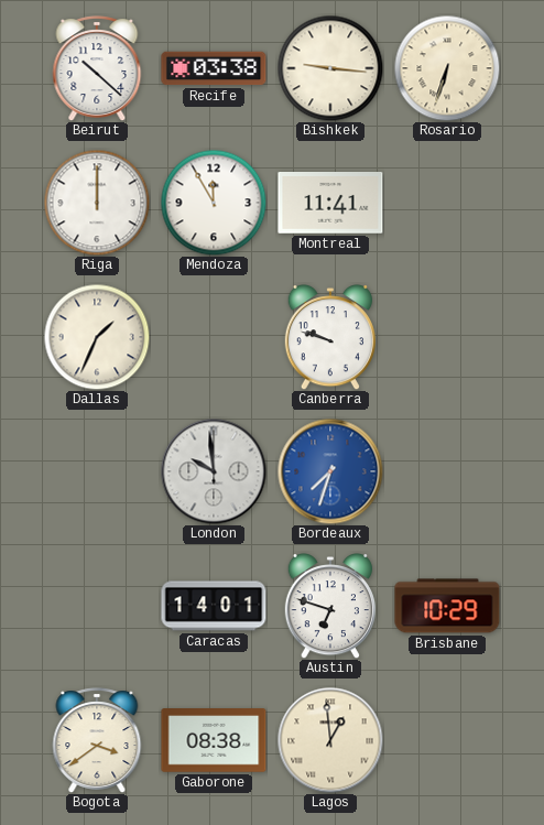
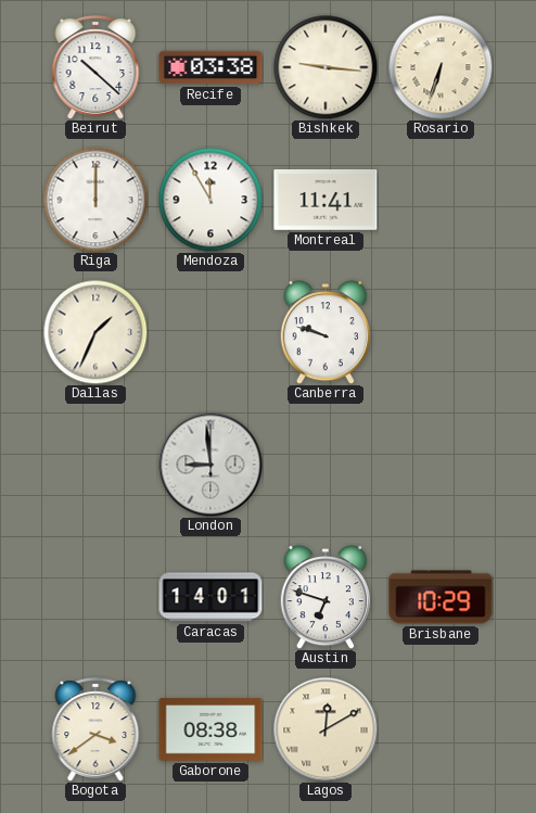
London: 9:59 -> 8:59
Bordeaux: 7:33 -> none
Lagos: 12:59 -> 12:10
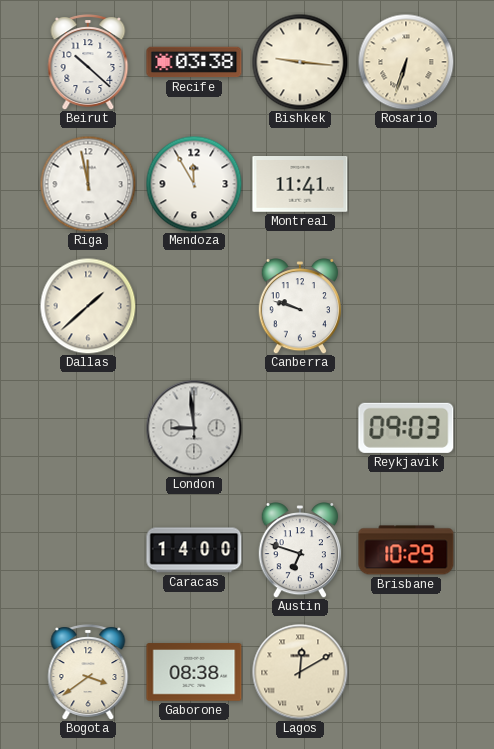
Riga: 12:00 -> 11:58
Dallas: 1:34 -> 1:38
Reykjavik: none -> 09:03
Caracas: 14:01 -> 14:00
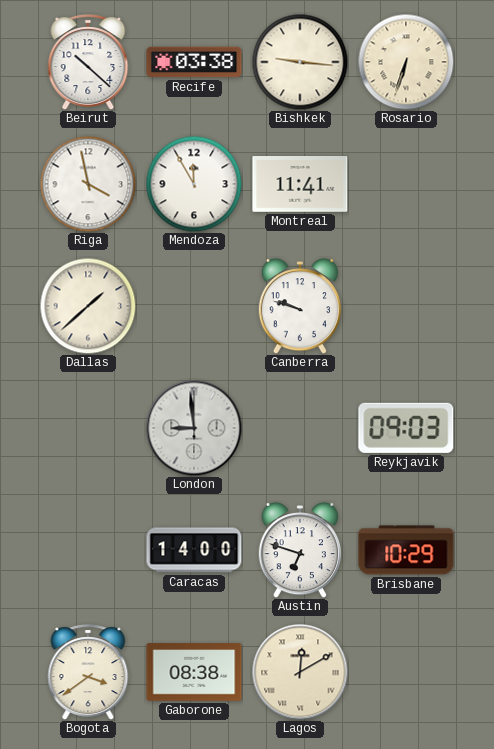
Riga: 11:58 -> 3:58
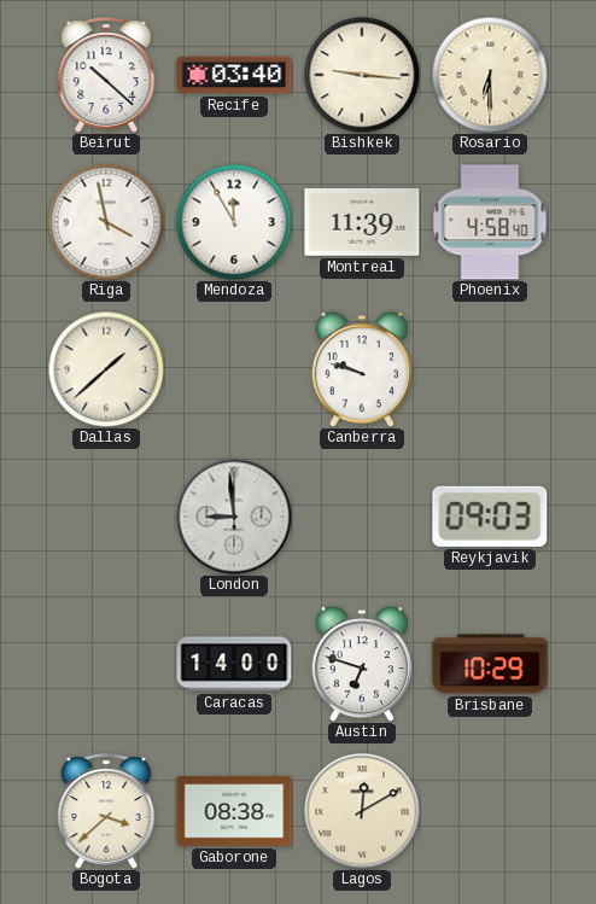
Recife: 03:38 -> 03:40
Rosario: 6:33 -> 6:30
Montreal: 11:41 -> 11:39
Phoenix: none -> 4:58
Bogota: 3:39 -> 3:38
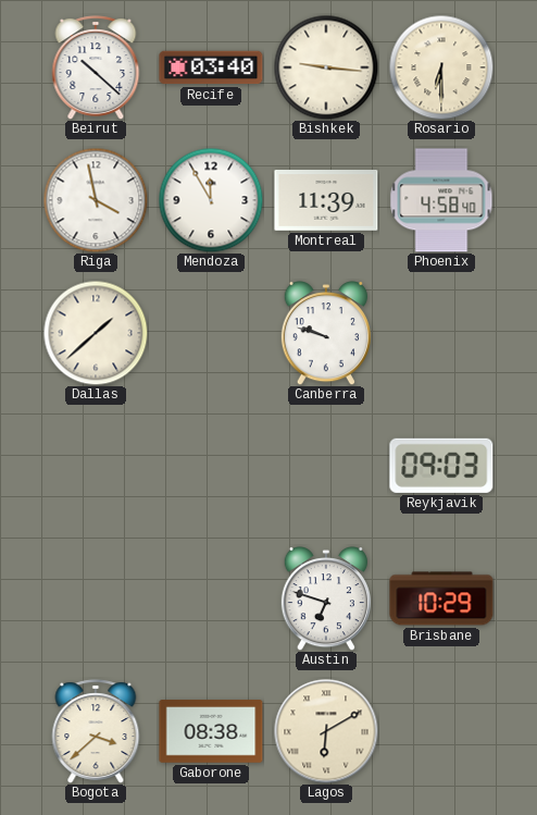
London: 8:59 -> none
Caracas: 14:00 -> none
Lagos: 12:10 -> 6:10
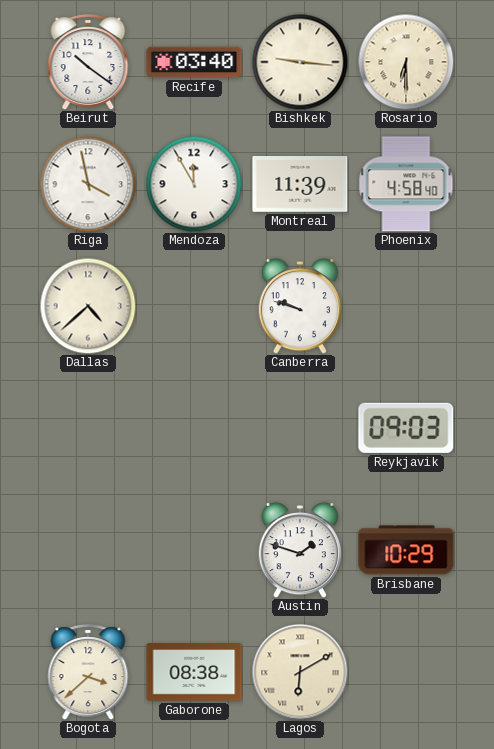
Beirut: 10:22 -> 10:21
Dallas: 1:38 -> 4:38
Austin: 6:48 -> 1:48
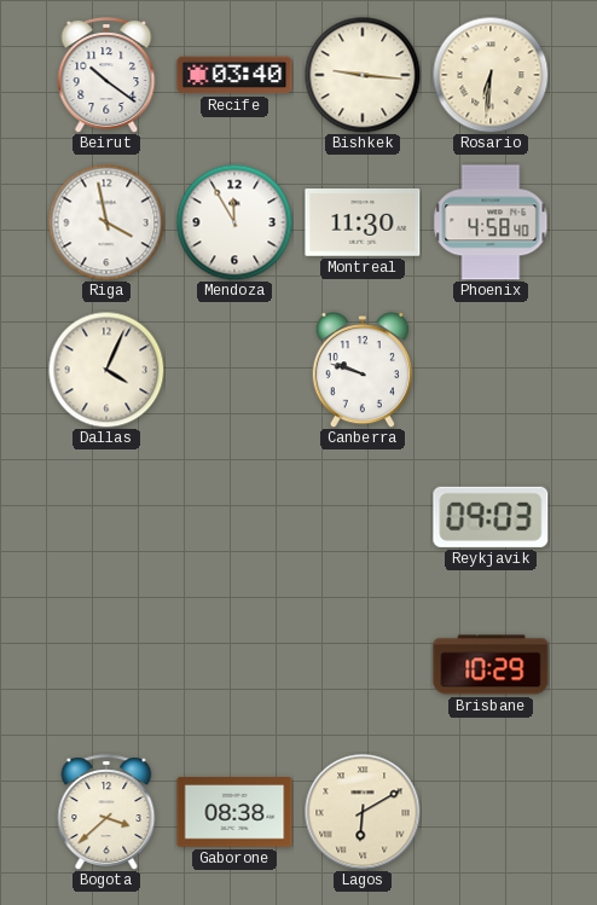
Rosario: 6:30 -> 6:31
Montreal: 11:39 -> 11:30
Dallas: 4:38 -> 4:04
Austin: 1:48 -> none
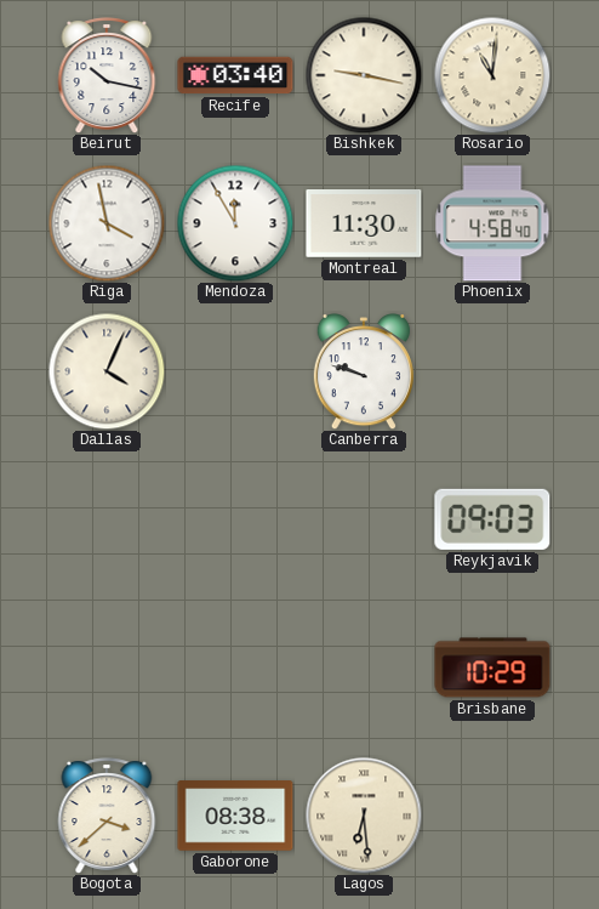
Beirut: 10:21 -> 10:17
Bishkek: 9:16 -> 9:17
Rosario: 6:31 -> 11:01
Lagos: 6:10 -> 6:29
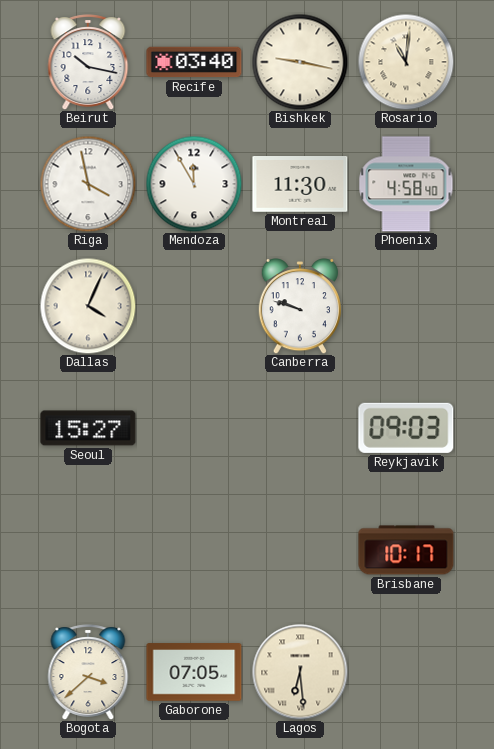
Seoul: none -> 15:27
Brisbane: 10:29 -> 10:17
Gaborone: 08:38 -> 07:05
